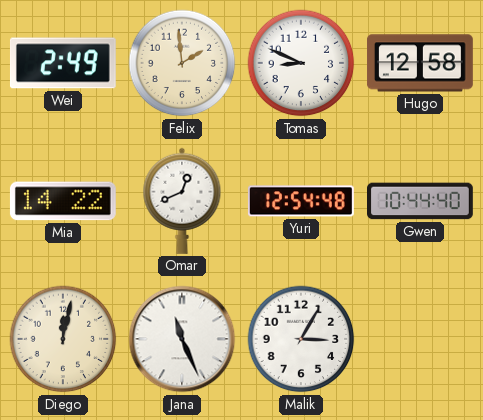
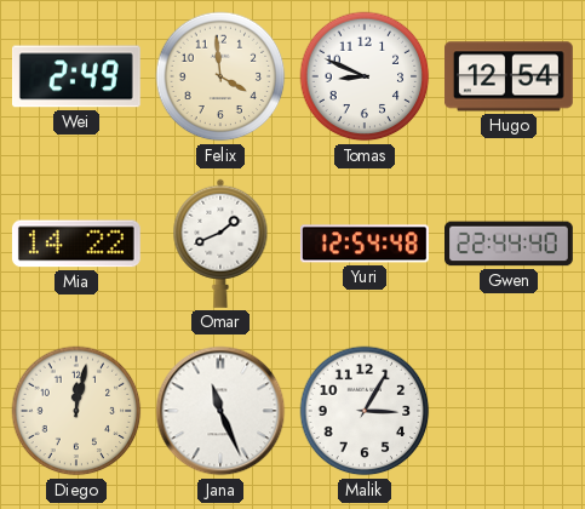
Felix: 1:59 -> 3:59
Hugo: 12:58 -> 12:54
Omar: 12:41 -> 1:41
Gwen: 10:44 -> 22:44
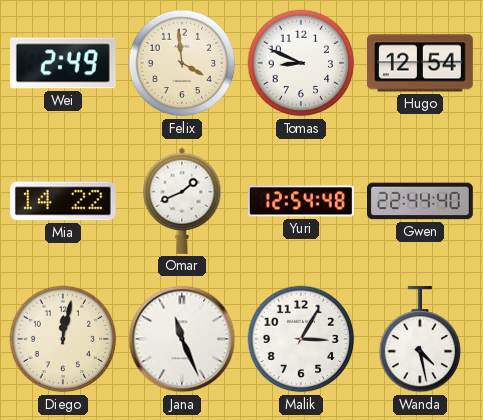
Wanda: none -> 4:28
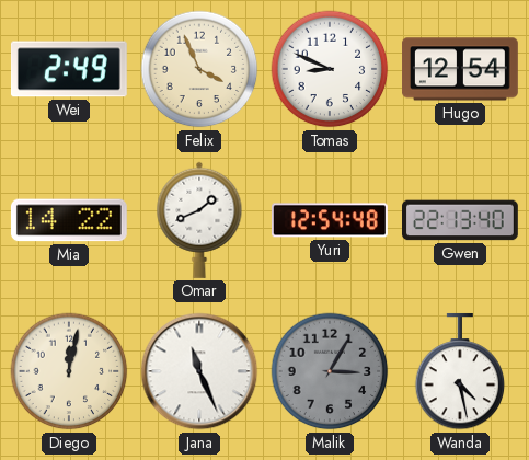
Felix: 3:59 -> 3:56
Gwen: 22:44 -> 22:13
Malik dial: white -> grey
